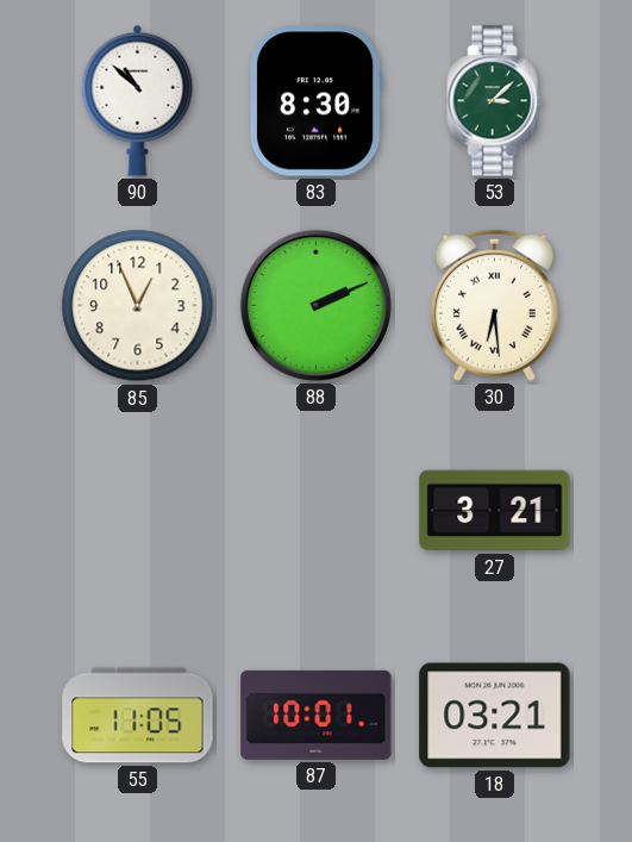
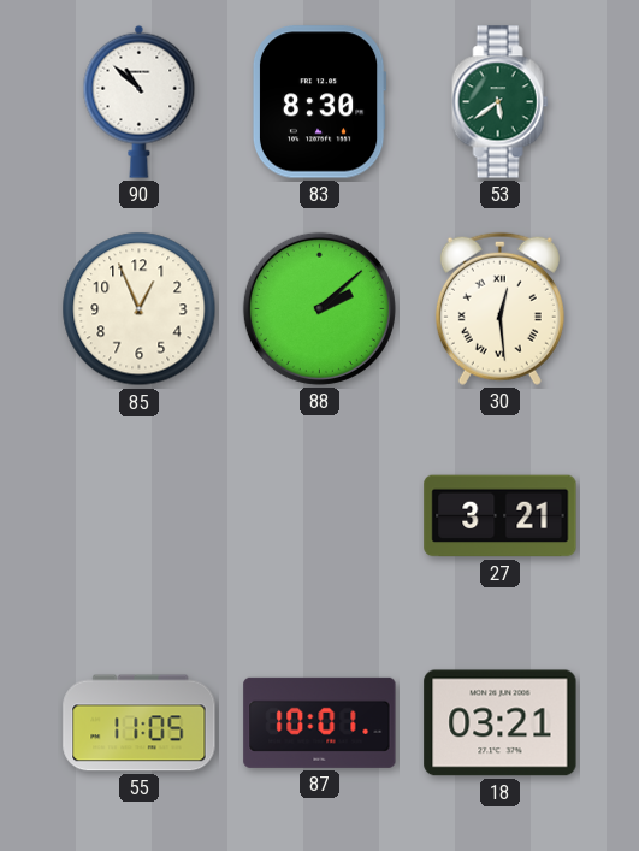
53: 3:08 -> 5:39
88: 2:11 -> 2:08
30: 6:29 -> 12:29
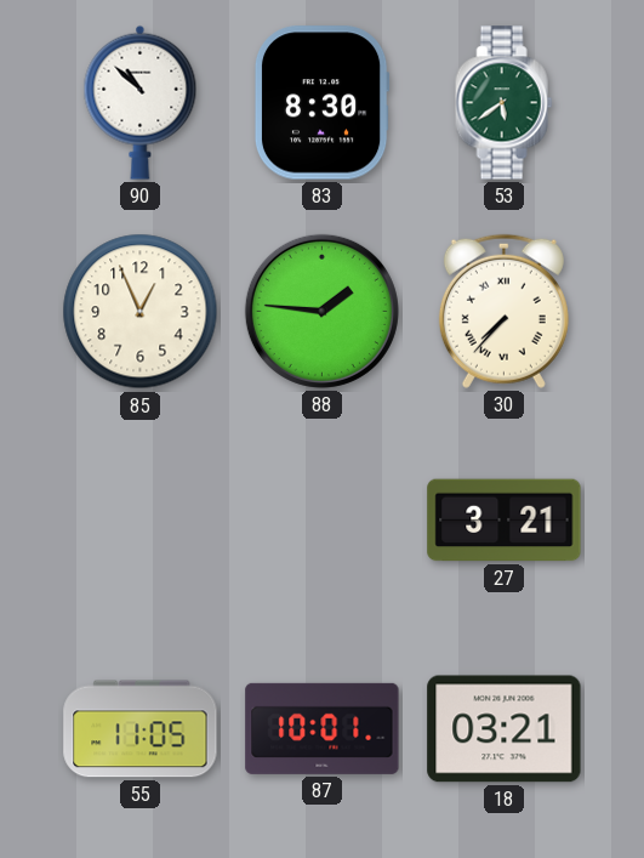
88: 2:08 -> 1:46
30: 12:29 -> 7:37
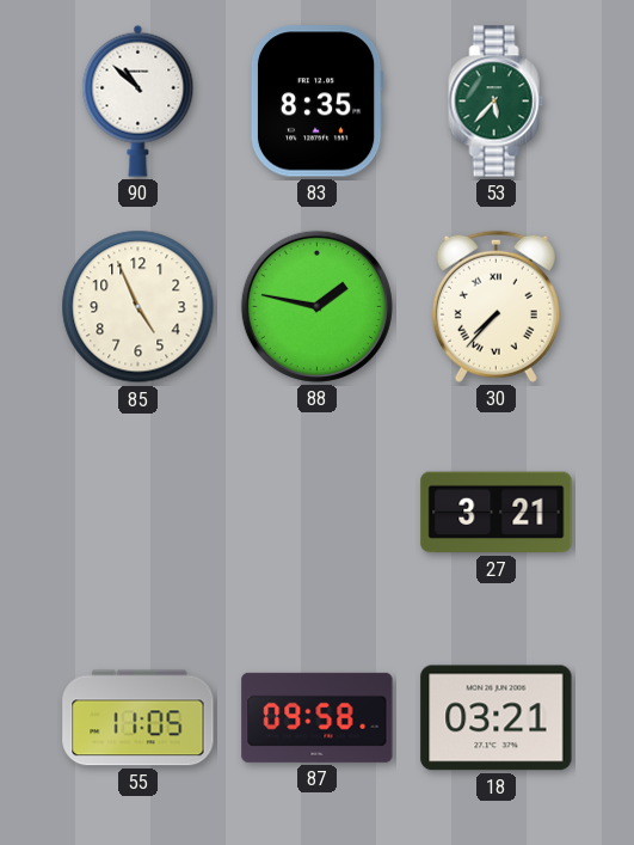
83: 8:30 -> 8:35
53: 5:39 -> 5:37
85: 12:56 -> 4:56
88: 1:46 -> 1:47
87: 10:01 -> 09:58
